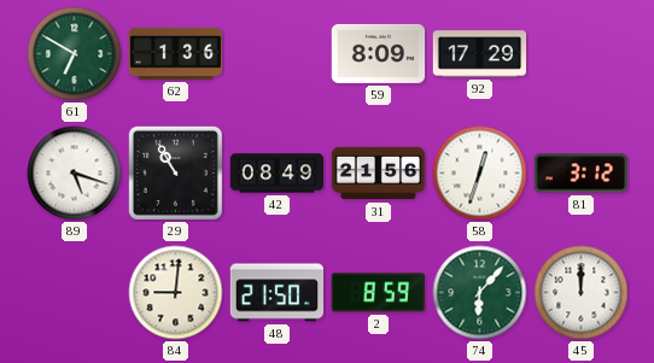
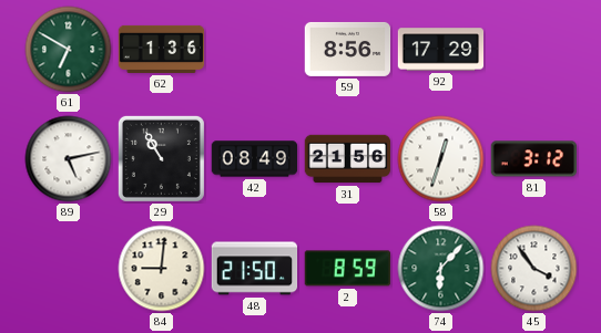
59: 8:09 -> 8:56
89: 5:18 -> 5:13
45: 12:00 -> 3:54
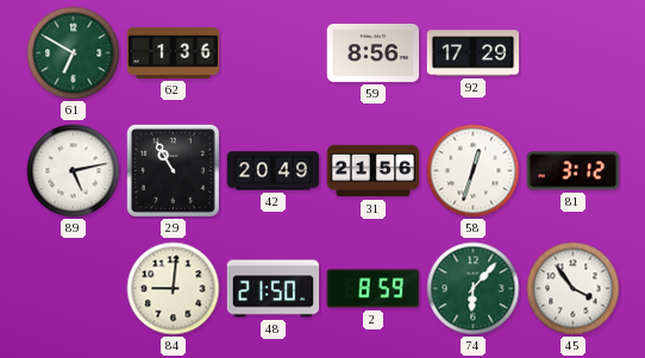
42: 08:49 -> 20:49
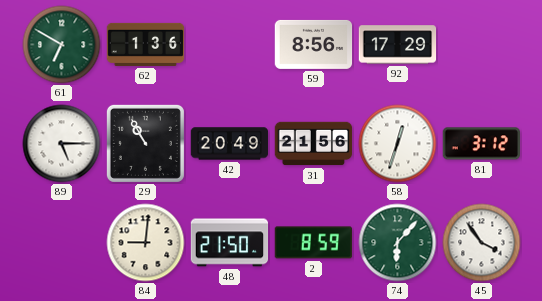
89: 5:13 -> 5:15
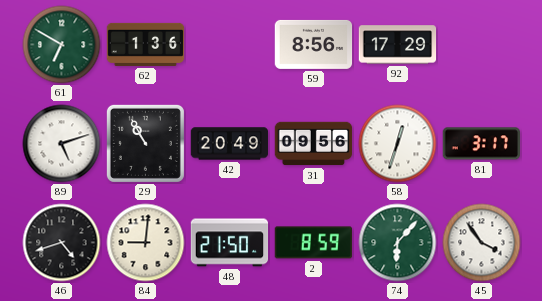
89: 5:15 -> 5:12
31: 21:56 -> 09:56
81: 3:12 -> 3:17
46: none -> 4:42
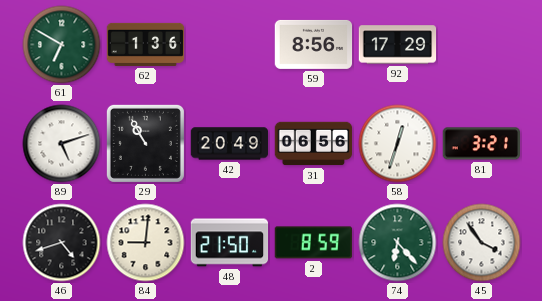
31: 09:56 -> 06:56
81: 3:17 -> 3:21
74: 6:07 -> 6:23
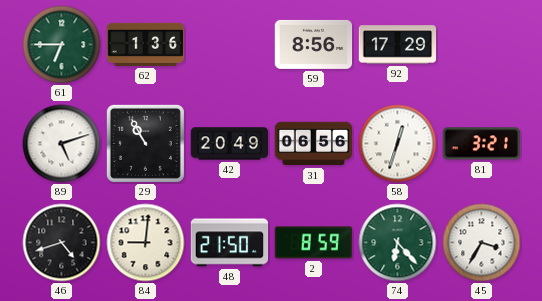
61: 6:50 -> 6:45
45: 3:54 -> 3:35
